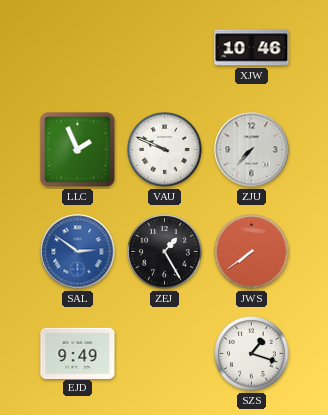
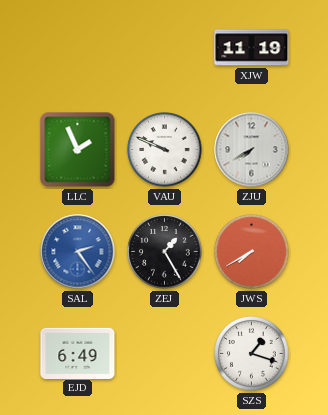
XJW: 10:46 -> 11:19
ZJU: 7:37 -> 7:40
SAL: 2:51 -> 2:24
JWS: 7:39 -> 7:40
EJD: 9:49 -> 6:49
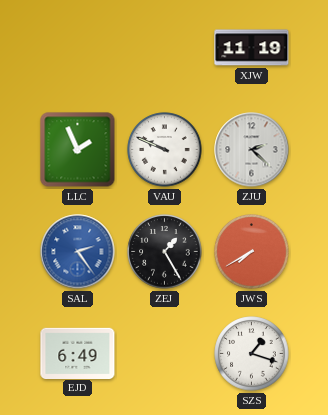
ZJU: 7:40 -> 2:22
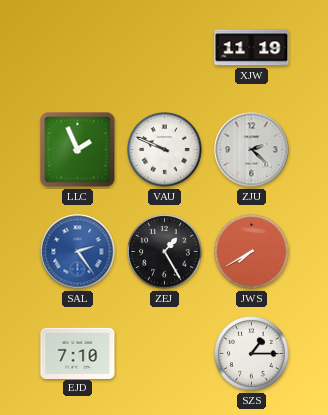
EJD: 6:49 -> 7:10
SZS: 1:18 -> 1:15
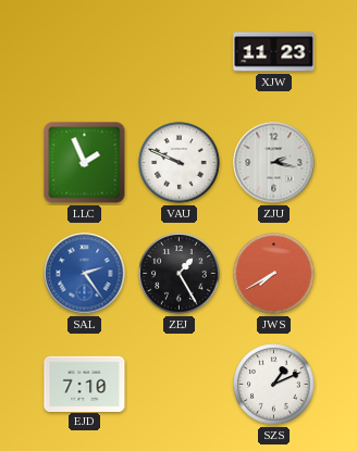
XJW: 11:19 -> 11:23
ZJU: 2:22 -> 2:17
SZS: 1:15 -> 1:11
